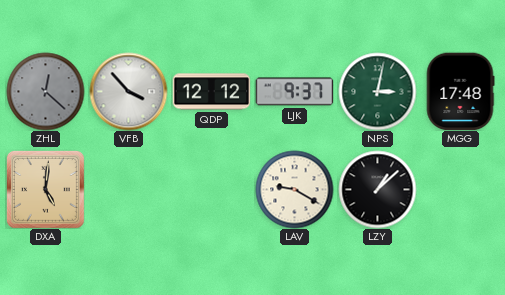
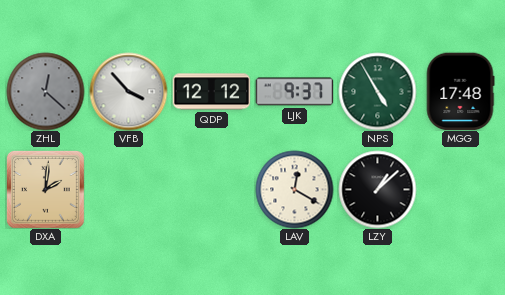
NPS: 3:02 -> 4:55
DXA: 5:01 -> 2:01
LAV: 9:20 -> 12:20
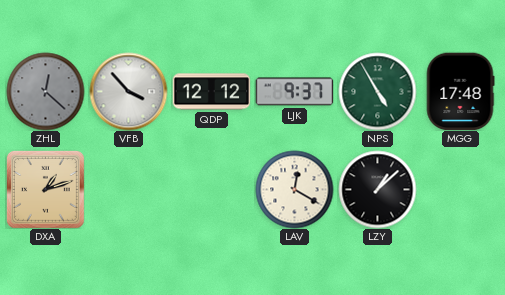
DXA: 2:01 -> 1:12
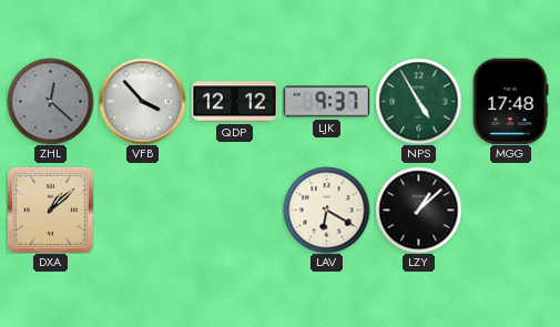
DXA: 1:12 -> 1:08
LAV: 12:20 -> 6:20
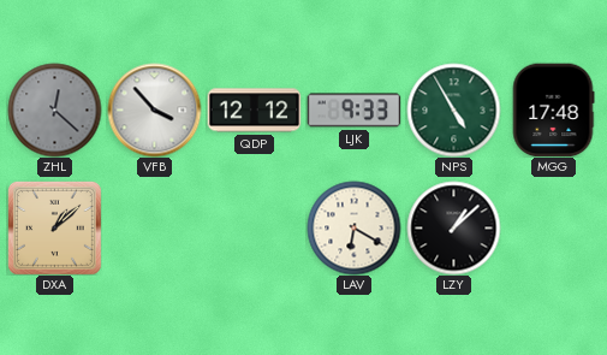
LJK: 9:37 -> 9:33
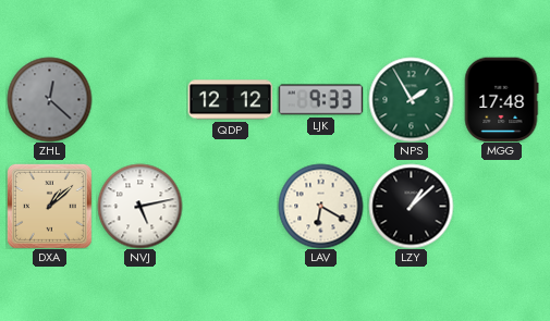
VFB: 3:53 -> none
NPS: 4:55 -> 1:55
NVJ: none -> 5:13
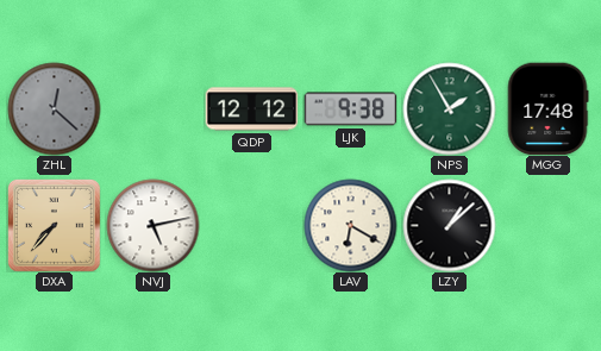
LJK: 9:33 -> 9:38
DXA: 1:08 -> 7:37
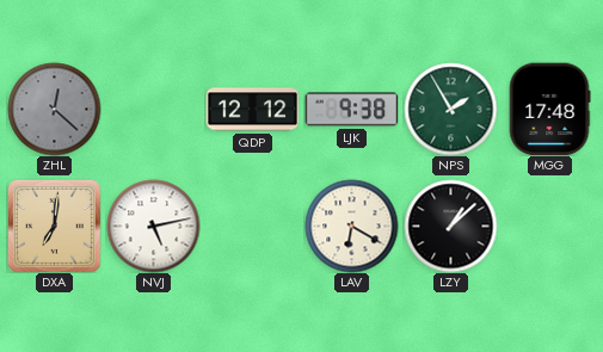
DXA: 7:37 -> 7:01
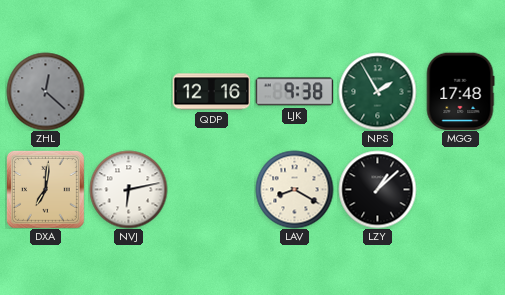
QDP: 12:12 -> 12:16
NVJ: 5:13 -> 6:13
LAV: 6:20 -> 8:20
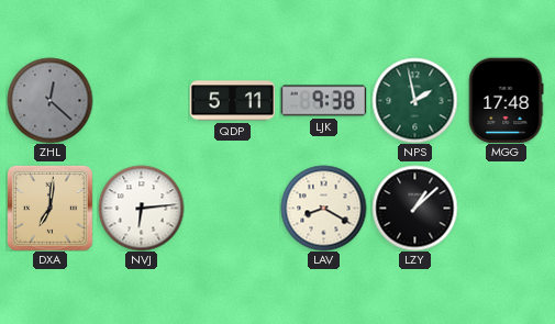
QDP: 12:16 -> 5:11
NPS: 1:55 -> 1:58
NVJ: 6:13 -> 6:14
